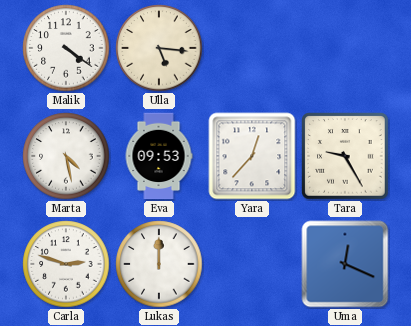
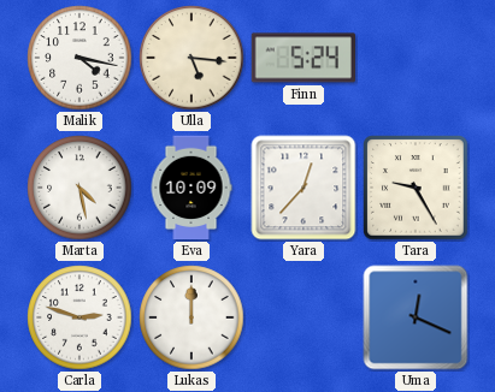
Malik: 4:21 -> 4:17
Finn: none -> 5:24
Eva: 09:53 -> 10:09
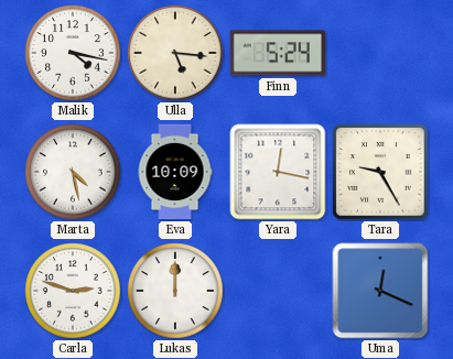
Yara: 12:37 -> 12:17
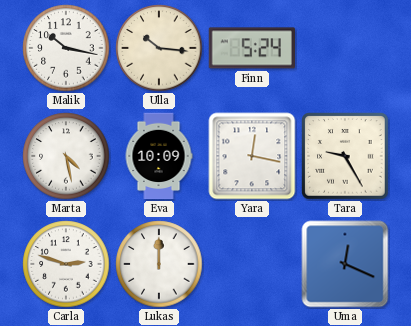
Malik: 4:17 -> 10:17
Ulla: 5:16 -> 10:16
